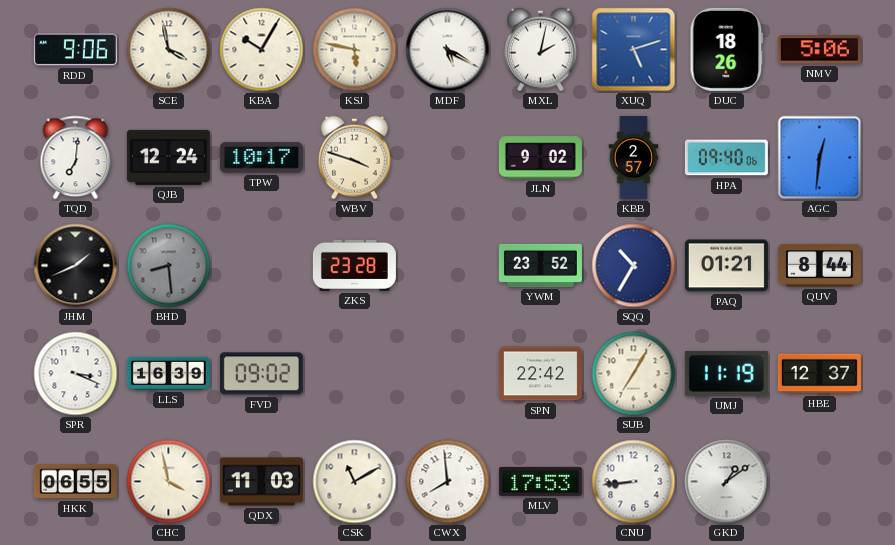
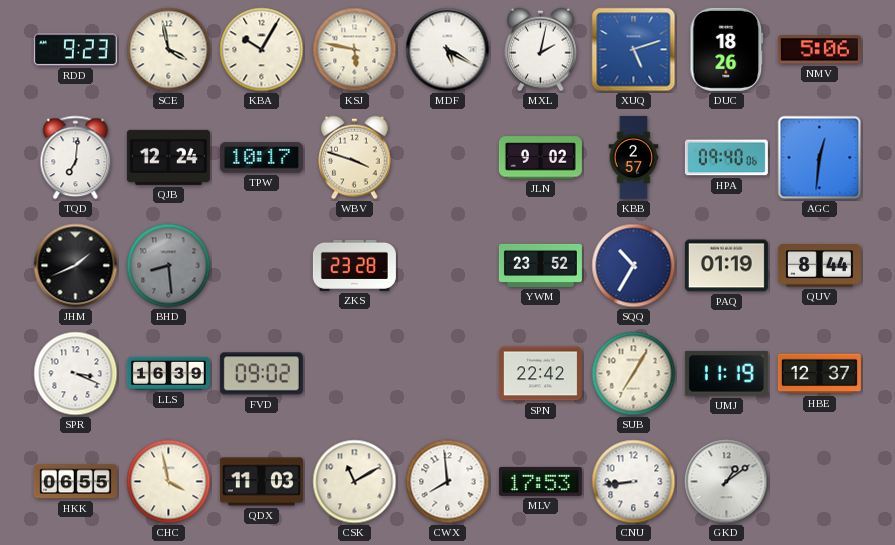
RDD: 9:06 -> 9:23
PAQ: 01:21 -> 01:19
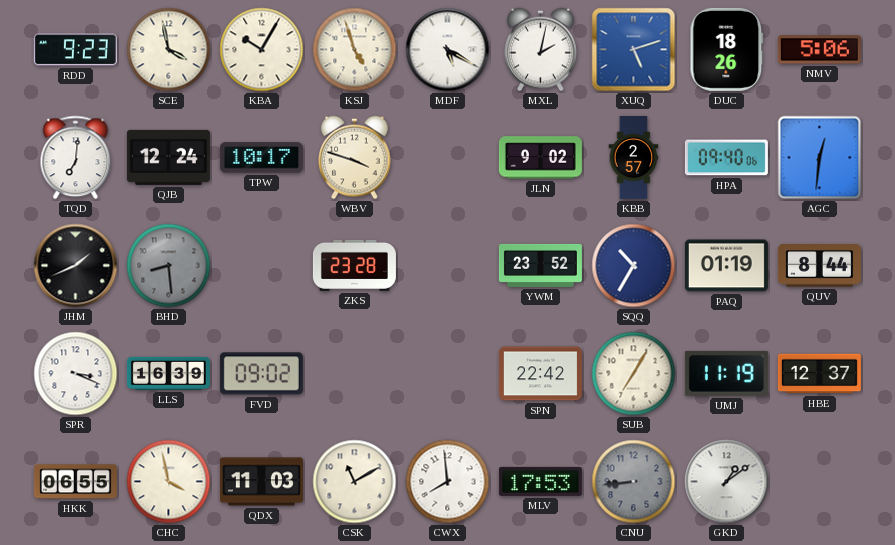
KSJ: 5:47 -> 4:57
CNU dial: white -> grey
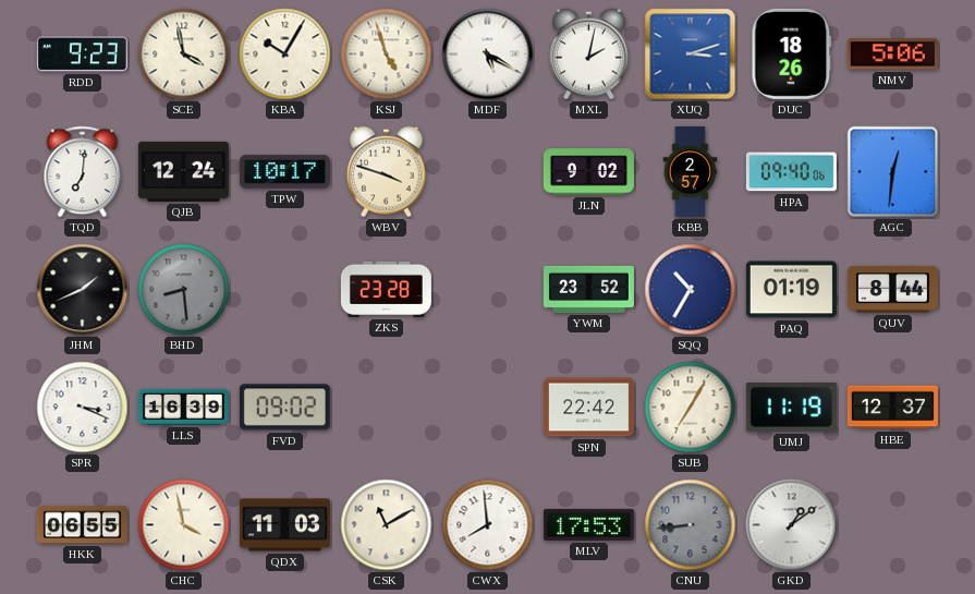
XUQ: 5:12 -> 3:12
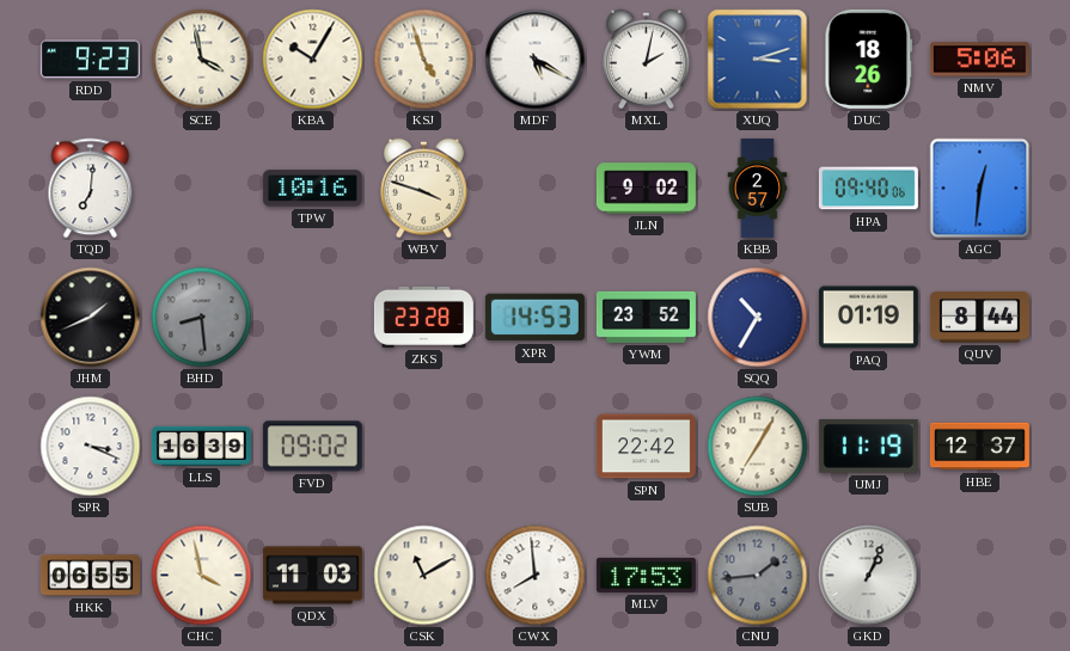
QJB: 12:24 -> none
TPW: 10:17 -> 10:16
XPR: none -> 14:53
CNU: 8:44 -> 1:44
GKD: 1:09 -> 1:04
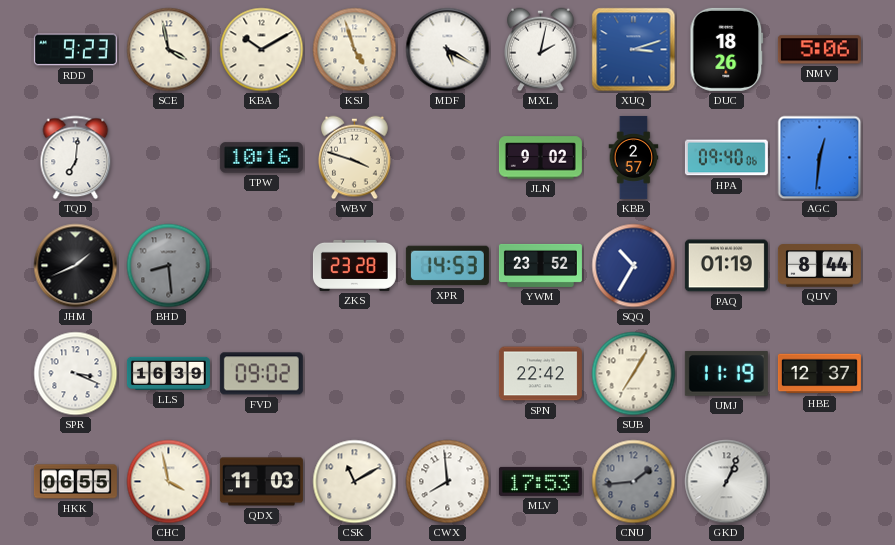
KBA: 10:05 -> 10:10
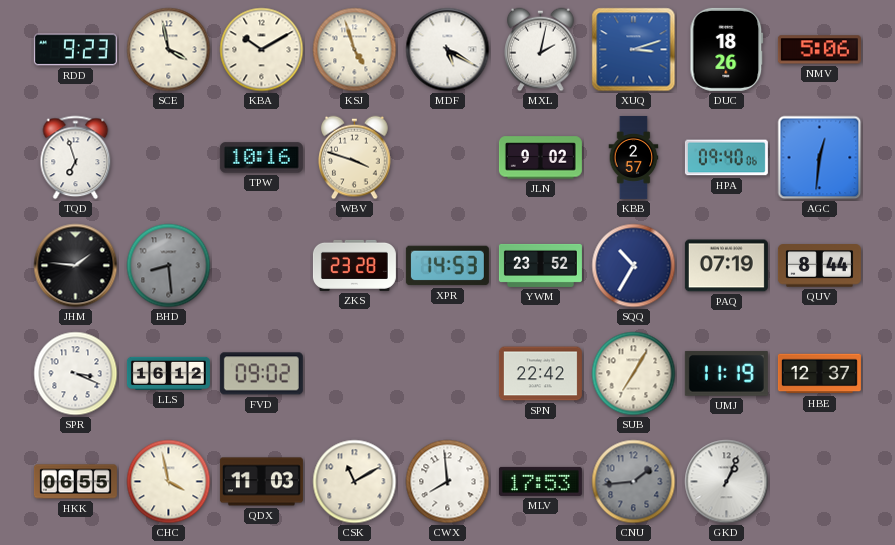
TQD: 7:01 -> 6:57
JHM: 1:41 -> 1:46
PAQ: 01:19 -> 07:19
LLS: 16:39 -> 16:12
